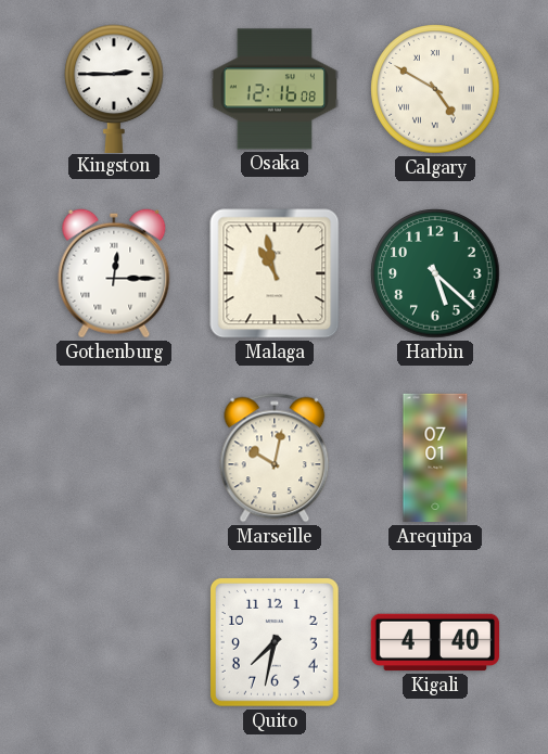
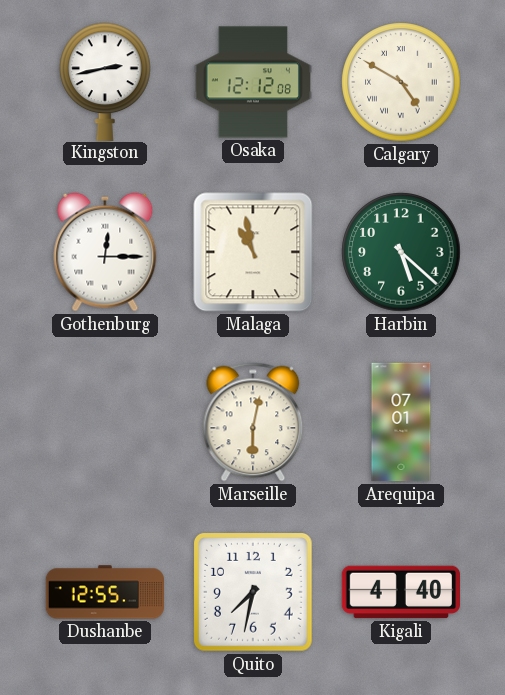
Kingston: 2:45 -> 2:43
Osaka: 12:16 -> 12:12
Marseille: 10:02 -> 6:02
Dushanbe: none -> 12:55
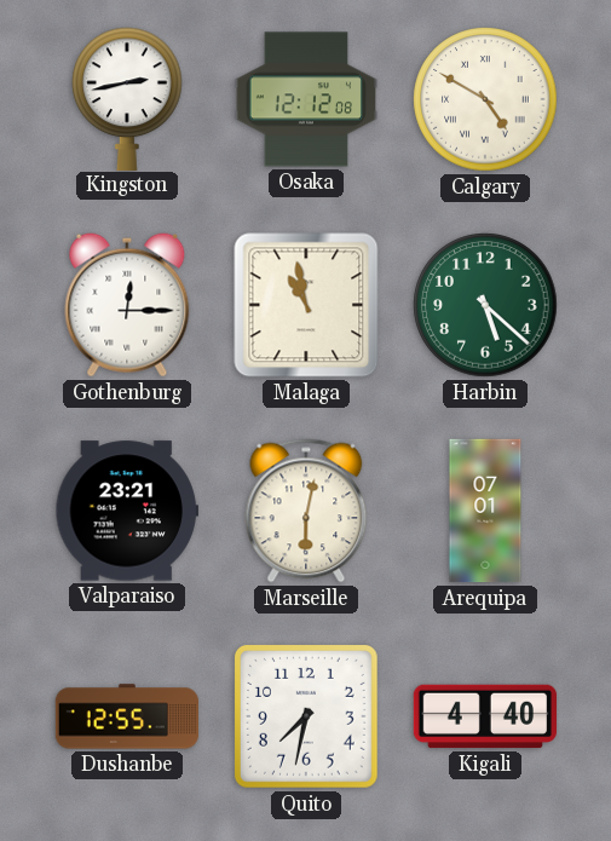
Valparaiso: none -> 23:21
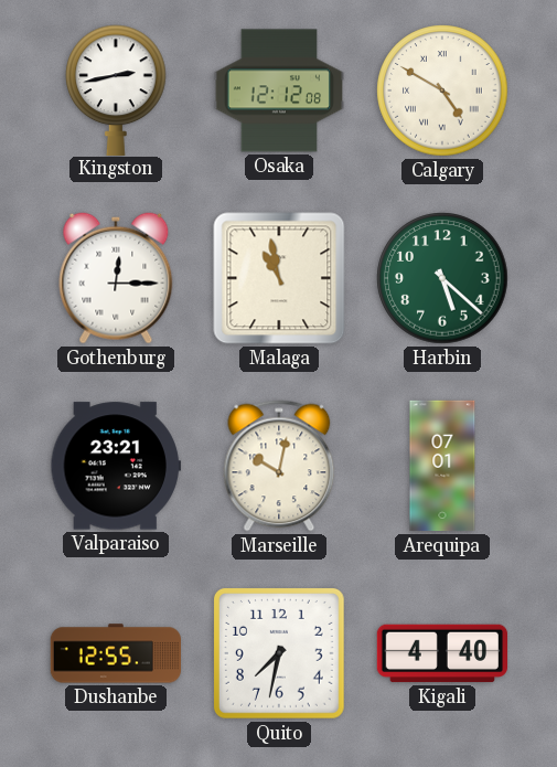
Marseille: 6:02 -> 10:02
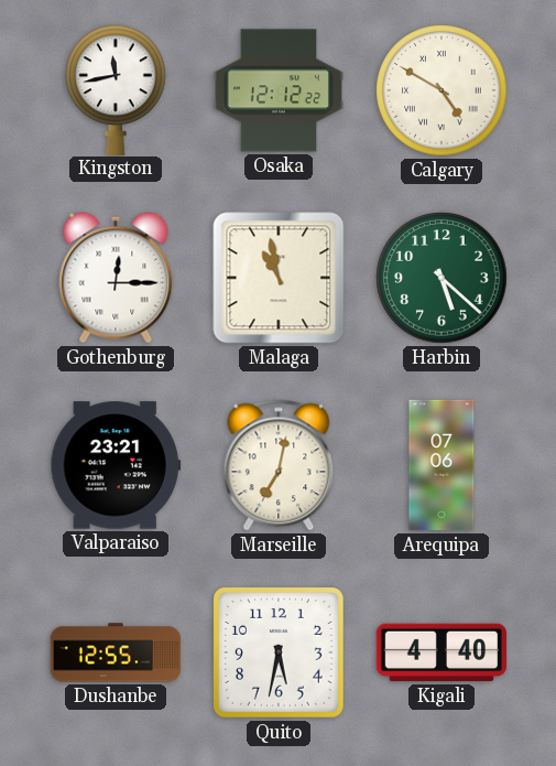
Kingston: 2:43 -> 11:43
Osaka: 12:12:08 -> 12:12:22
Marseille: 10:02 -> 7:02
Arequipa: 07:01 -> 07:06
Quito: 7:32 -> 5:32
